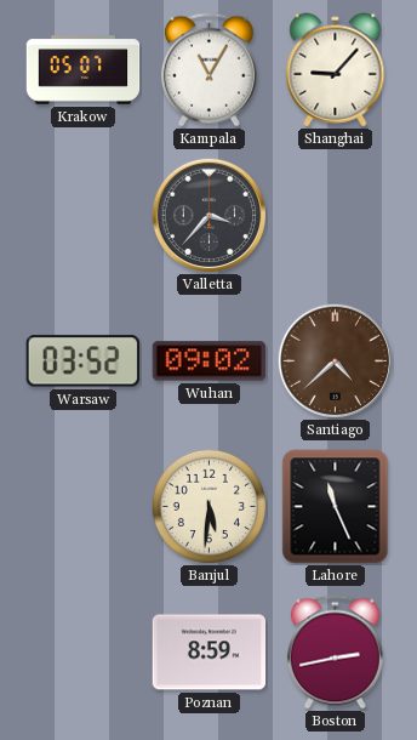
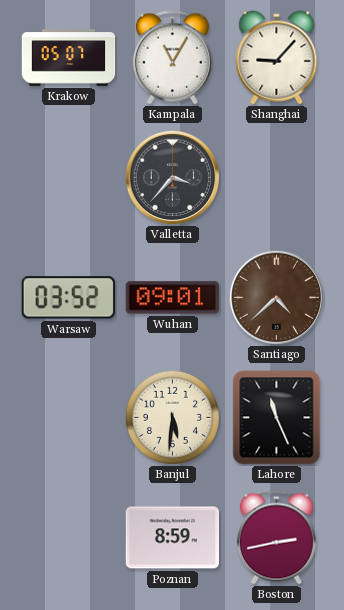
Wuhan: 09:02 -> 09:01
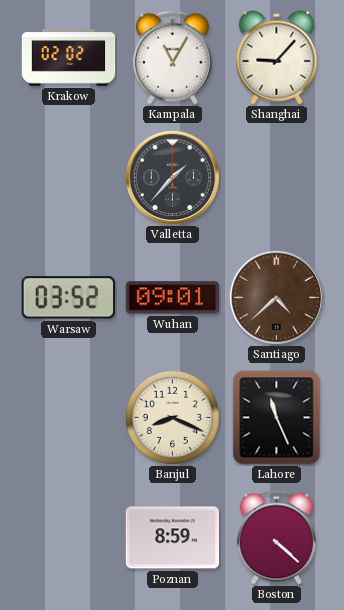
Krakow: 05:07 -> 02:02
Valletta: 3:37 -> 1:37
Banjul: 5:31 -> 8:19
Boston: 2:43 -> 4:22
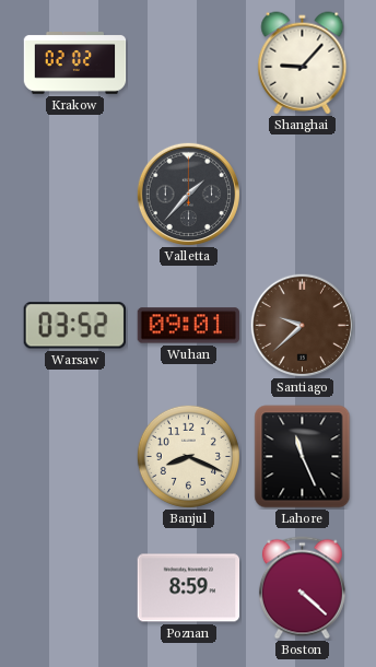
Kampala: 11:05 -> none
Santiago: 4:38 -> 9:38
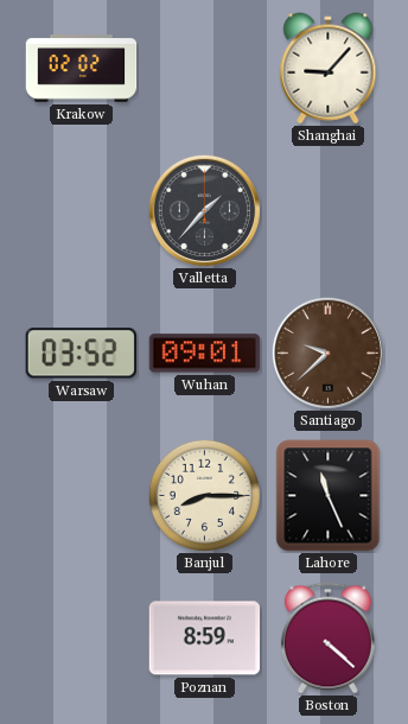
Banjul: 8:19 -> 8:15
